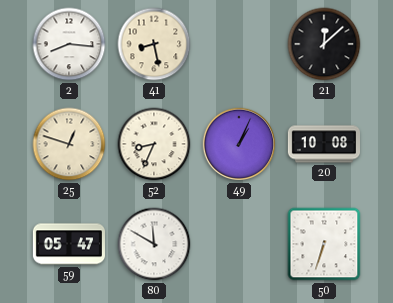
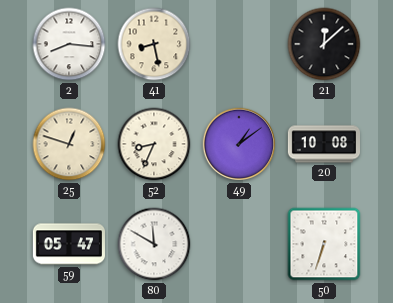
49: 1:04 -> 1:09
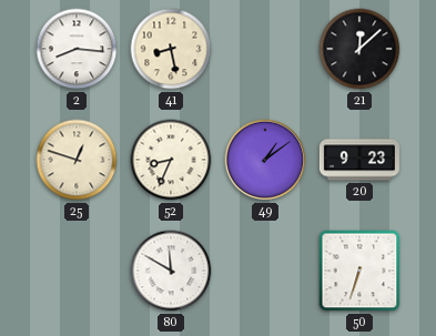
20: 10:08 -> 9:23
59: 05:47 -> none
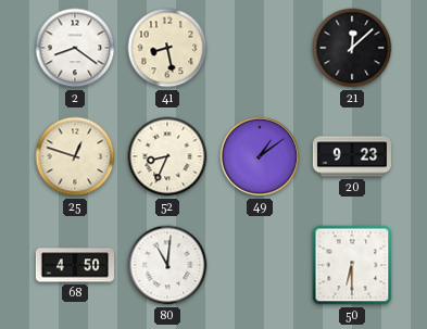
2: 8:16 -> 8:21
68: none -> 4:50
80: 11:50 -> 11:01
50: 6:33 -> 6:30
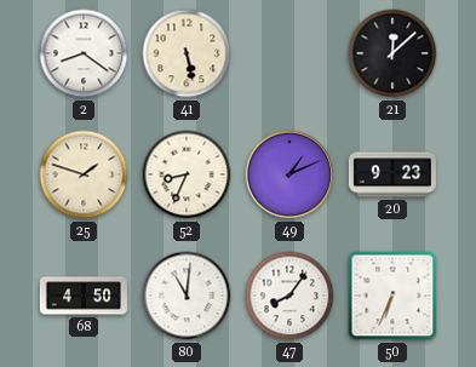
41: 8:28 -> 5:28
25: 12:48 -> 1:48
49: 1:09 -> 1:11
47: none -> 8:06
50: 6:30 -> 6:34
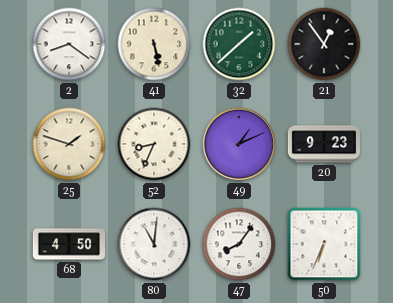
32: none -> 1:38
21: 12:08 -> 12:54
